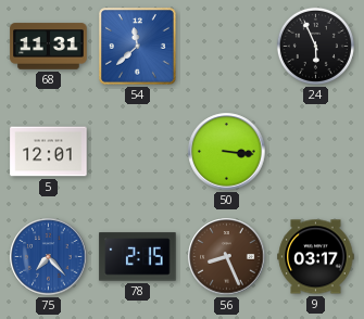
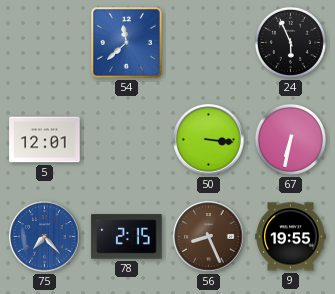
68: 11:31 -> none
67: none -> 6:32
9: 03:17 -> 19:55
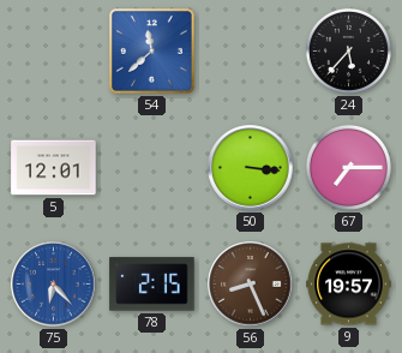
24: 5:56 -> 5:37
67: 6:32 -> 7:15
75: 7:23 -> 6:23
9: 19:55 -> 19:57
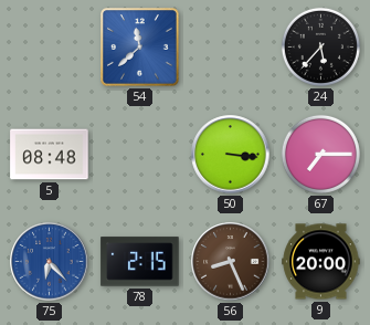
5: 12:01 -> 08:48
9: 19:57 -> 20:00
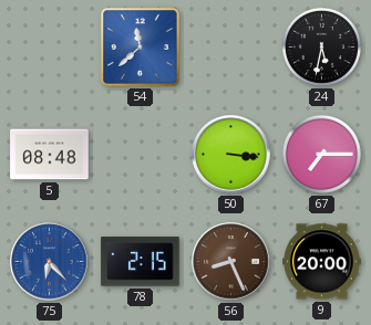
24: 5:37 -> 5:32
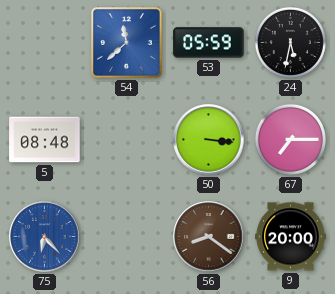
53: none -> 05:59
78: 2:15 -> none
56: 8:26 -> 8:21
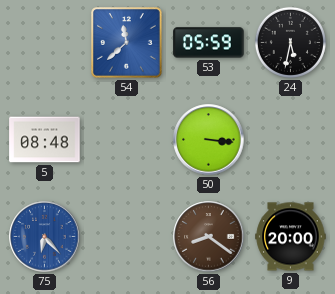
67: 7:15 -> none
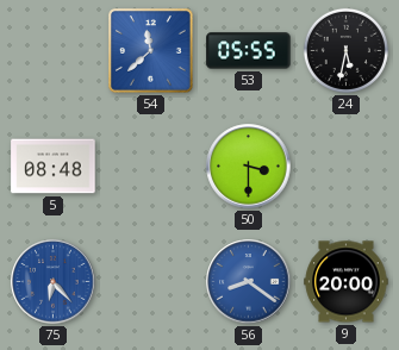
53: 05:59 -> 05:55
50: 3:16 -> 3:30
56 dial: brown -> blue
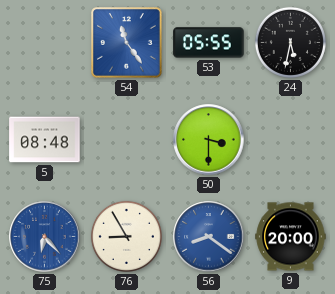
54: 11:38 -> 11:24
76: none -> 8:55
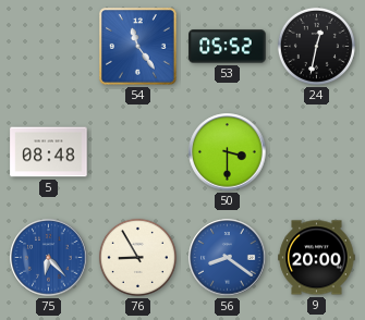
53: 05:55 -> 05:52
24: 5:32 -> 12:32
